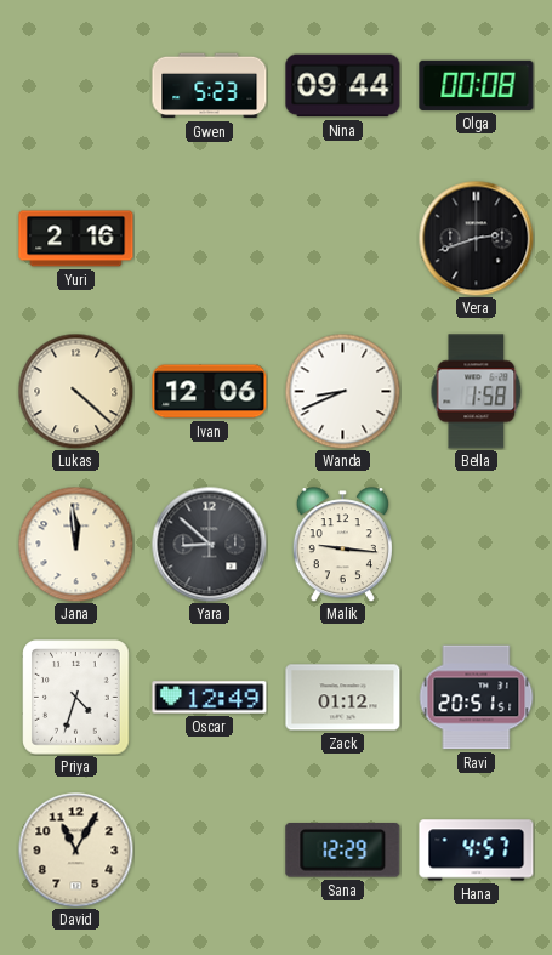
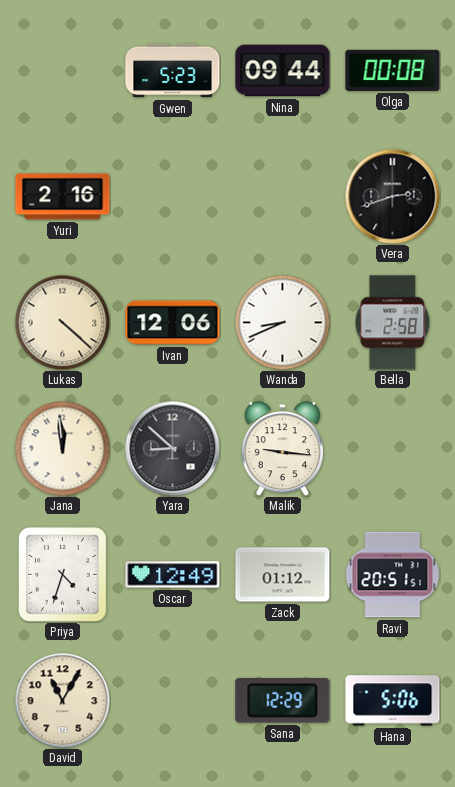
Bella: 1:58 -> 2:58
Hana: 4:57 -> 5:06
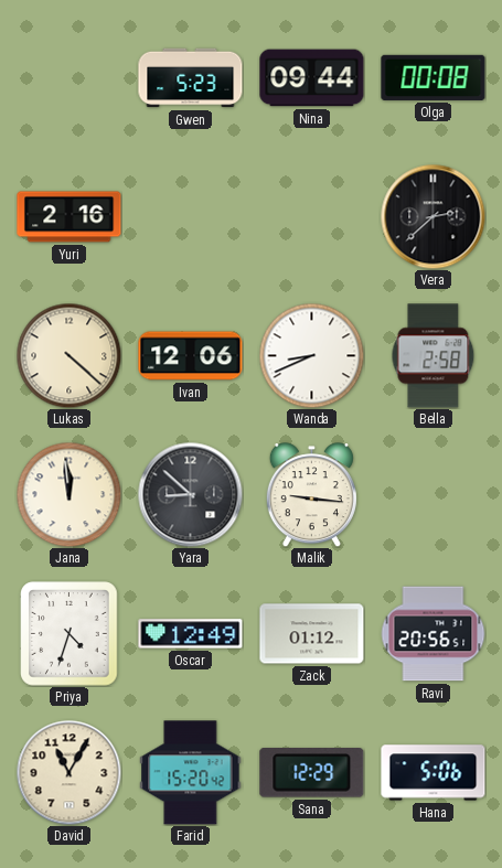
Vera: 2:42 -> 2:38
Ravi: 20:51 -> 20:56
Farid: none -> 15:20
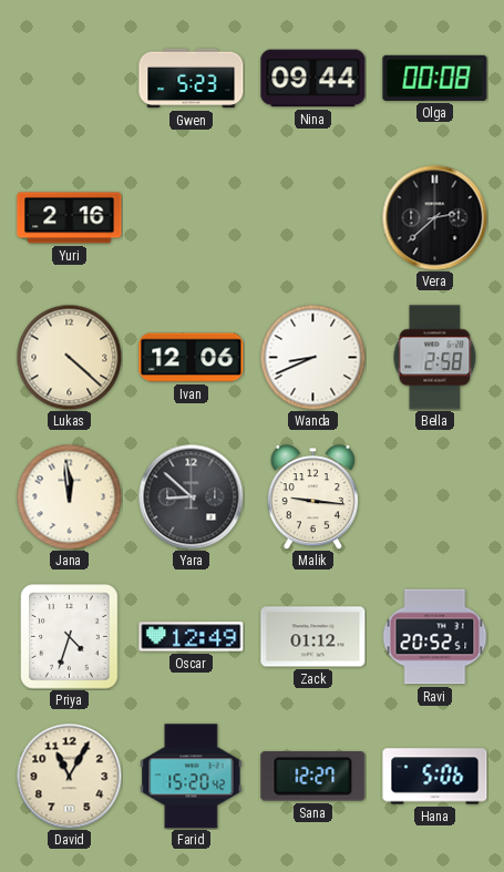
Ravi: 20:56 -> 20:52
Sana: 12:29 -> 12:27
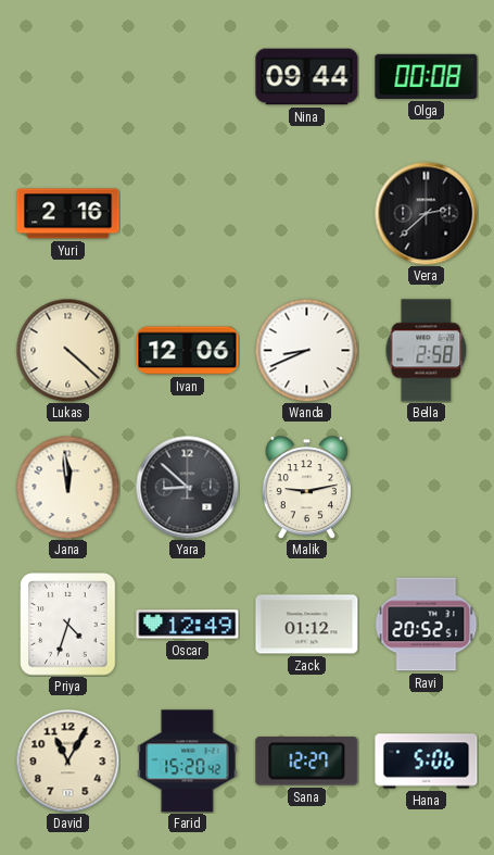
Gwen: 5:23 -> none
Malik: 9:16 -> 9:13
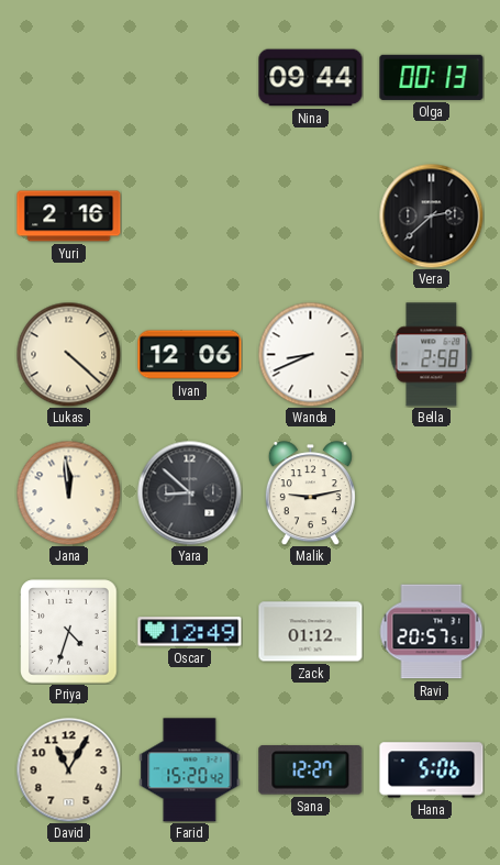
Olga: 00:08 -> 00:13
Ravi: 20:52 -> 20:57
